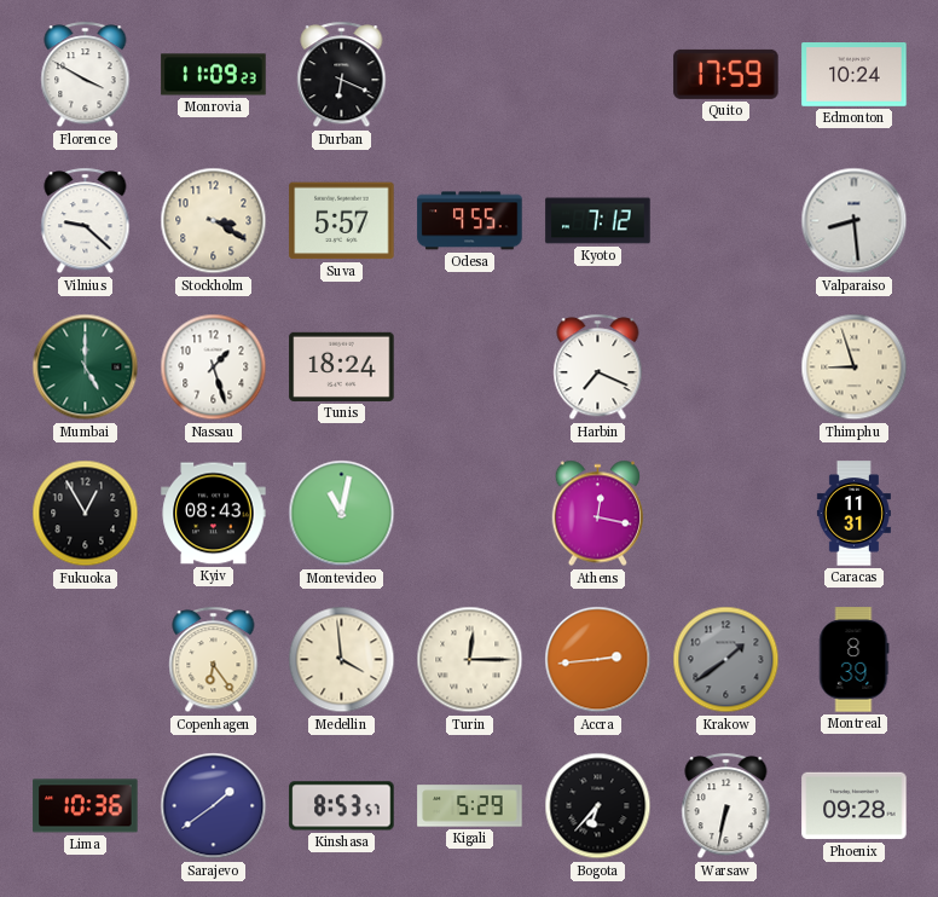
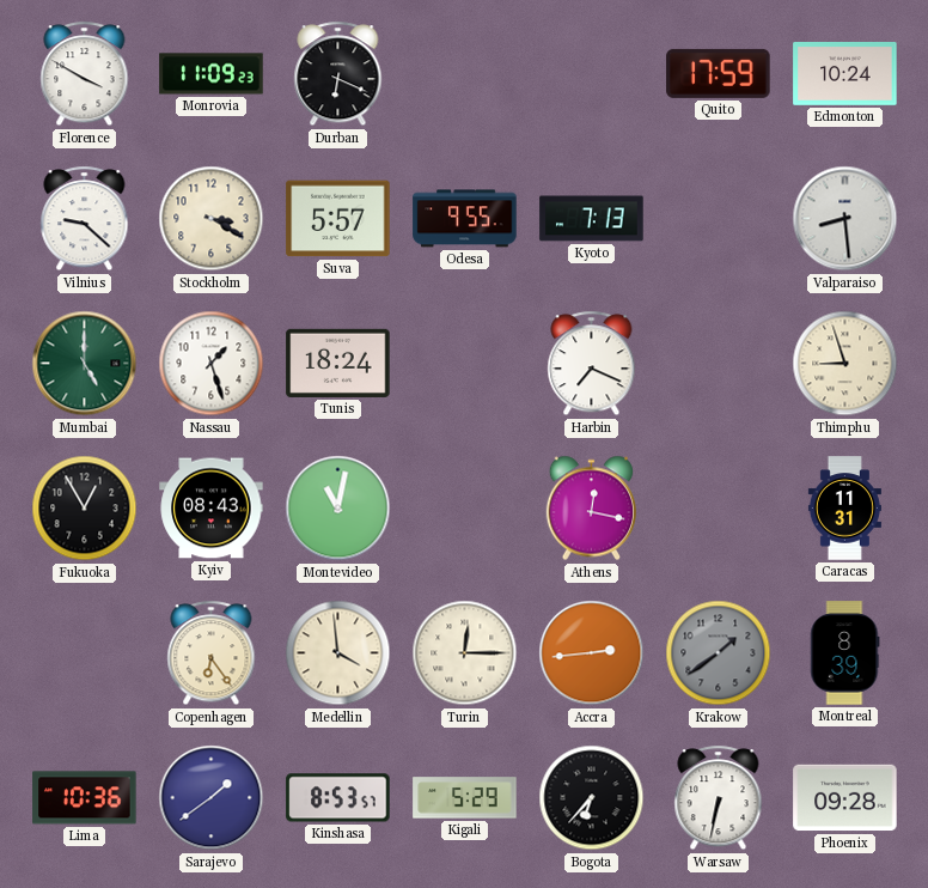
Kyoto: 7:12 -> 7:13
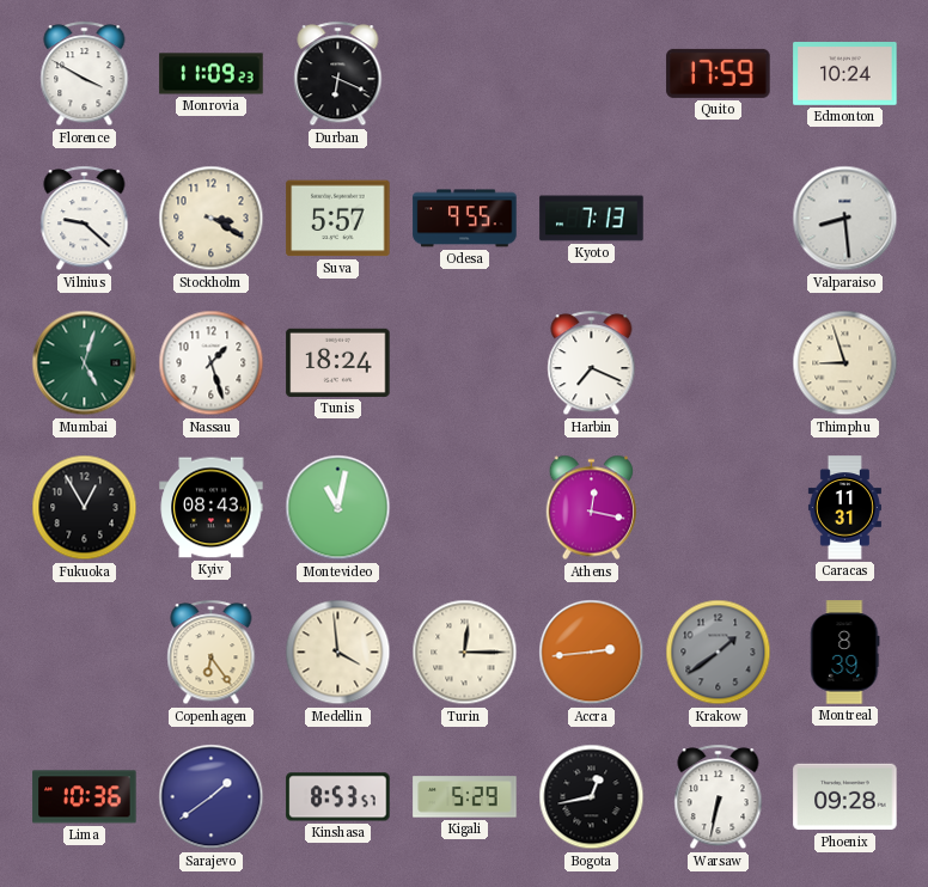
Mumbai: 5:00 -> 5:03
Bogota: 6:37 -> 12:43
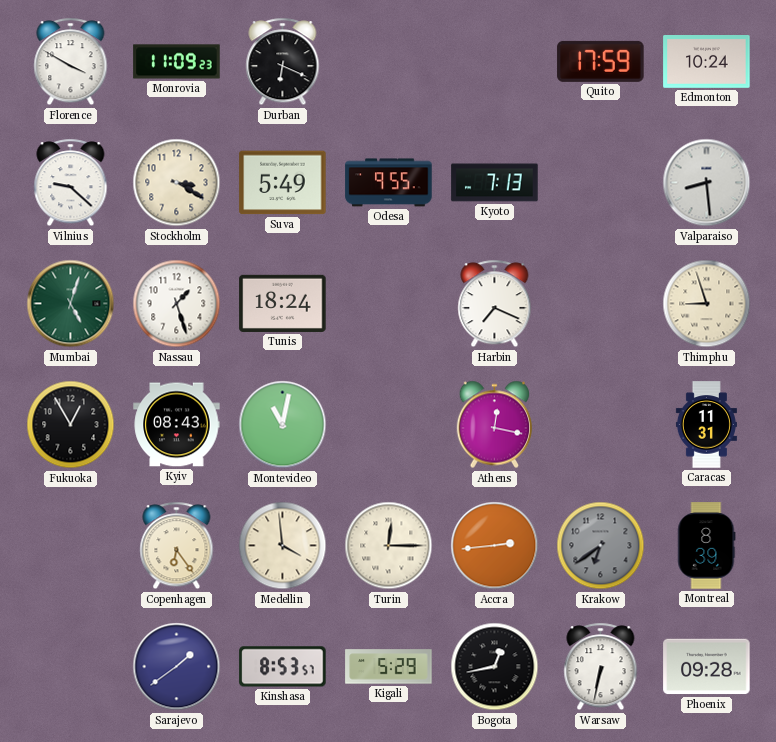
Suva: 5:57 -> 5:49
Krakow: 1:39 -> 6:39
Lima: 10:36 -> none
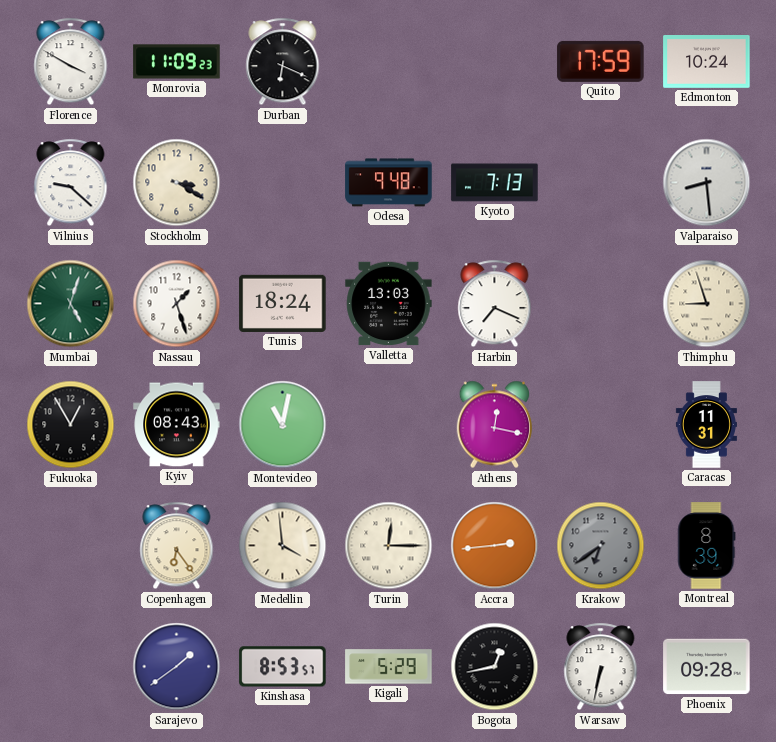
Suva: 5:49 -> none
Odesa: 9:55 -> 9:48
Valletta: none -> 13:03
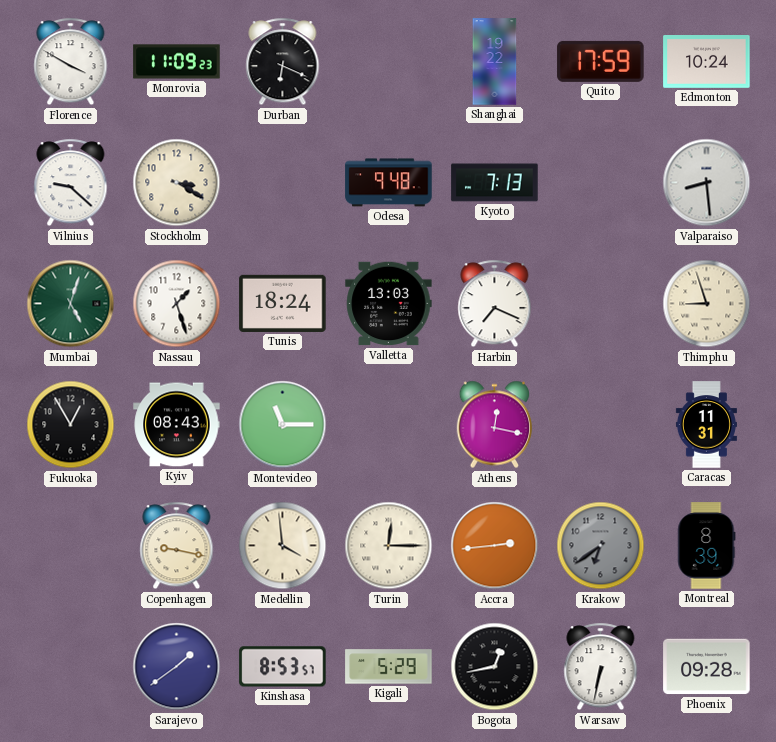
Shanghai: none -> 19:22
Montevideo: 11:02 -> 11:15
Copenhagen: 6:24 -> 9:17
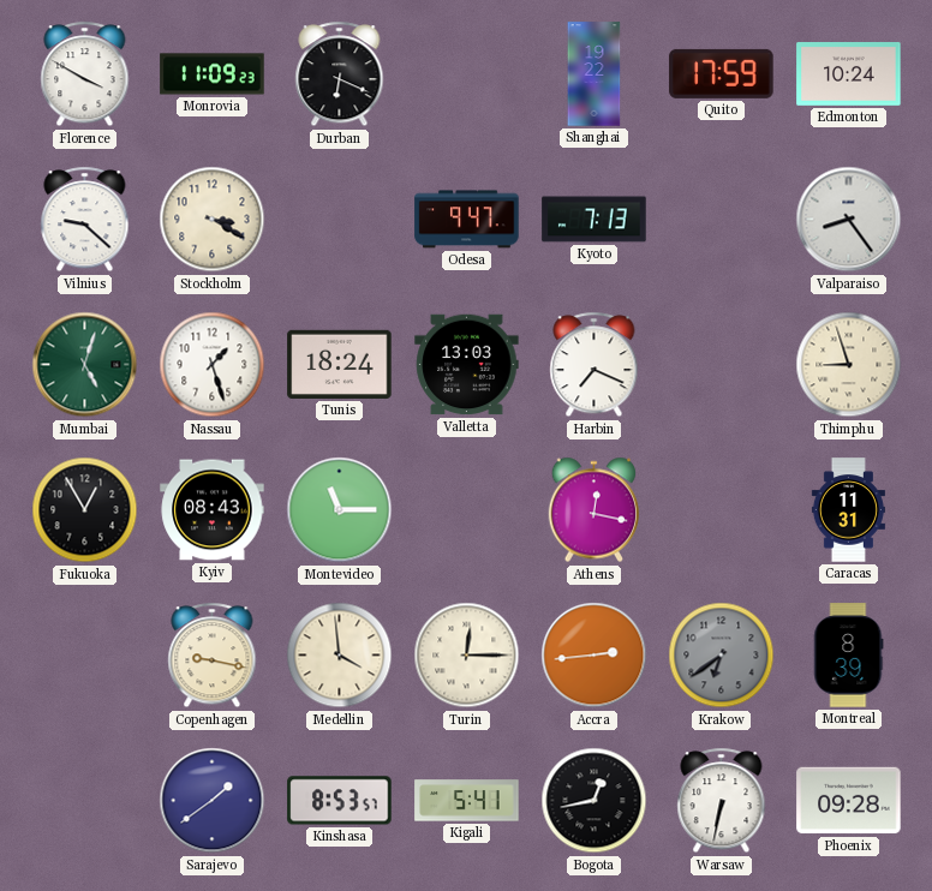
Odesa: 9:48 -> 9:47
Valparaiso: 8:29 -> 8:24
Kigali: 5:29 -> 5:41
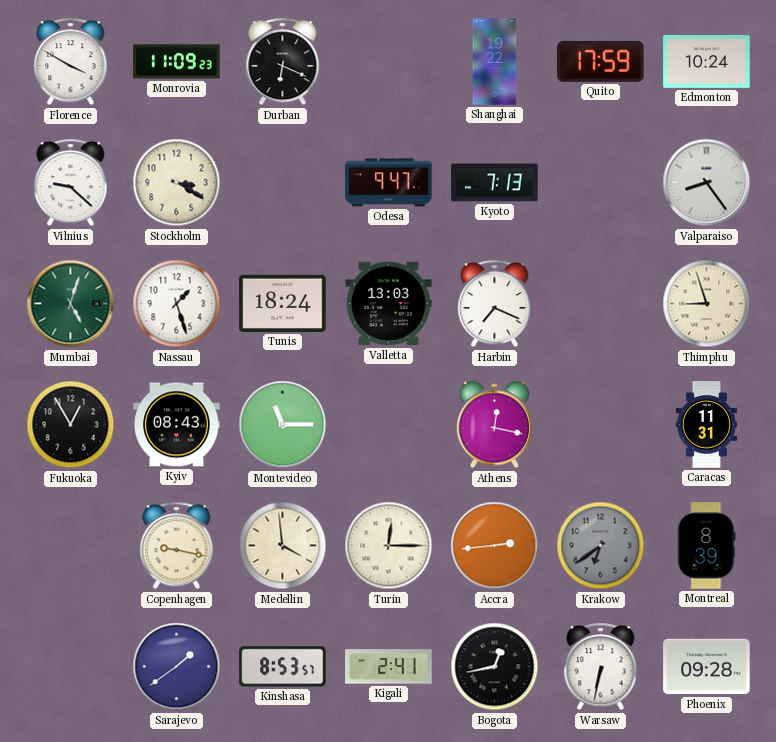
Kigali: 5:41 -> 2:41
